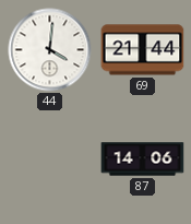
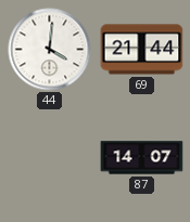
87: 14:06 -> 14:07
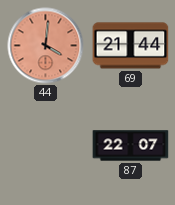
44 dial: white -> salmon
87: 14:07 -> 22:07
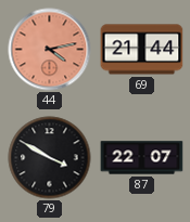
44: 4:01 -> 4:13
79: none -> 3:50
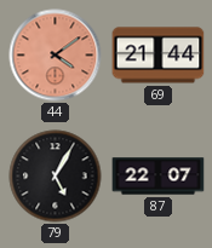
44: 4:13 -> 4:09
79: 3:50 -> 5:05
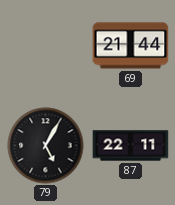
44: 4:09 -> none
87: 22:07 -> 22:11
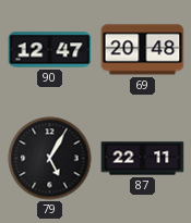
90: none -> 12:47
69: 21:44 -> 20:48
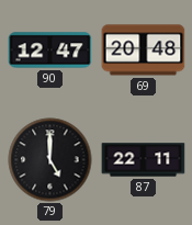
79: 5:05 -> 5:00
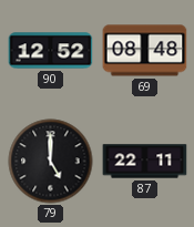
90: 12:47 -> 12:52
69: 20:48 -> 08:48
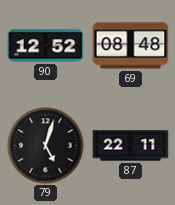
79: 5:00 -> 5:03
